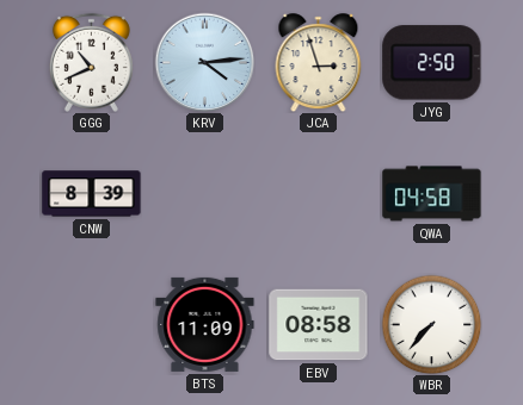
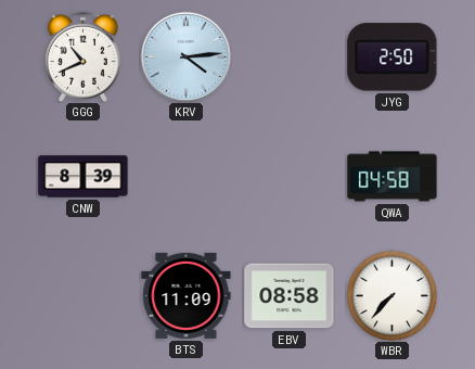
JCA: 2:57 -> none
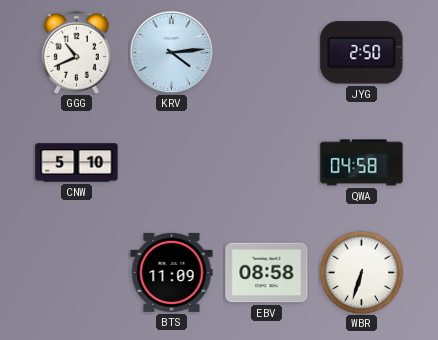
CNW: 8:39 -> 5:10
WBR: 7:37 -> 6:33
